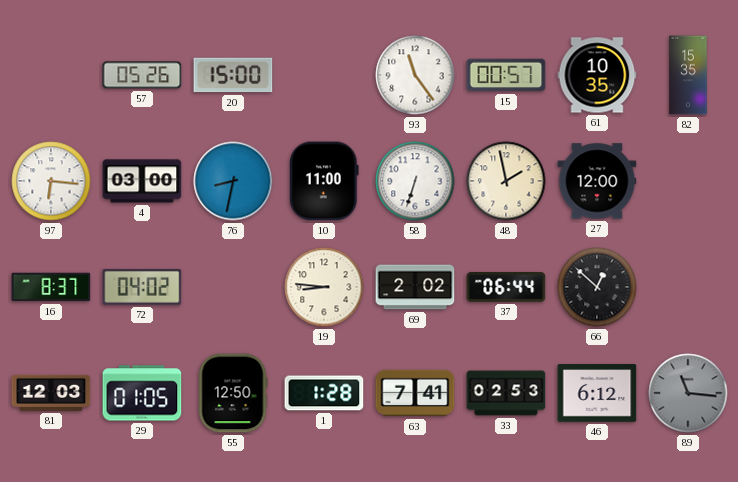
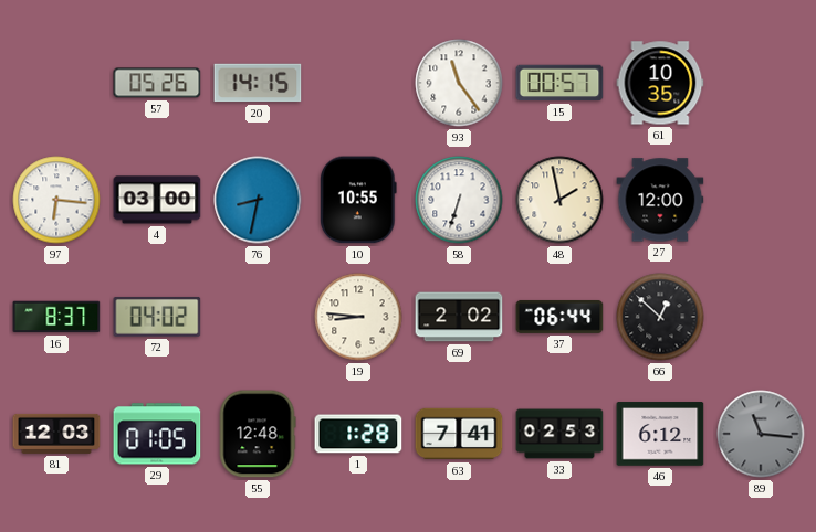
20: 15:00 -> 14:15
82: 15:35 -> none
10: 11:00 -> 10:55
55: 12:50 -> 12:48
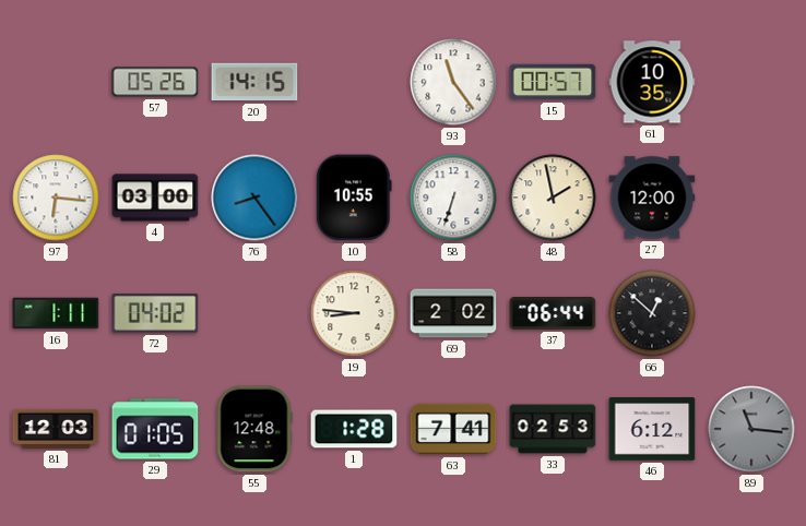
76: 8:32 -> 8:24
16: 8:37 -> 1:11
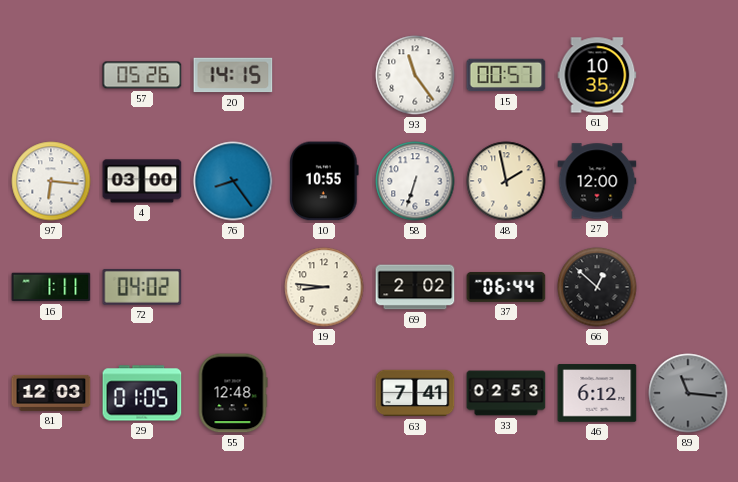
1: 1:28 -> none
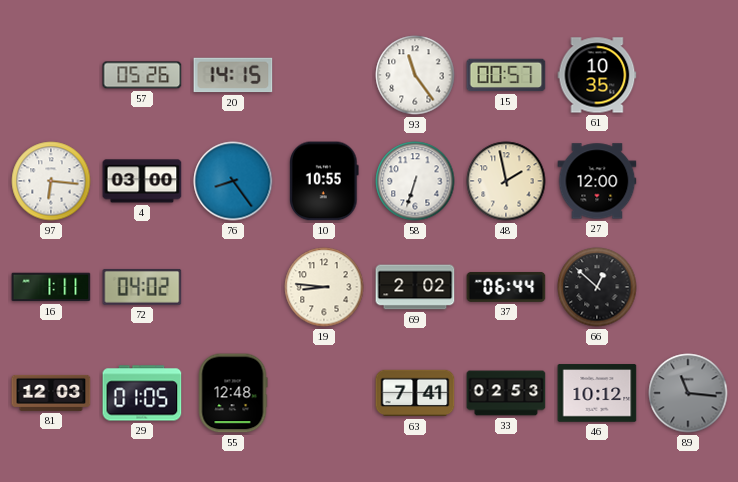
46: 6:12 -> 10:12
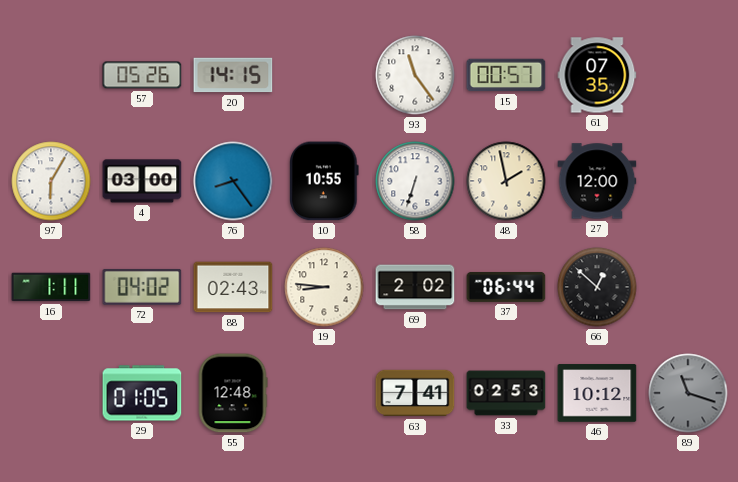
61: 10:35 -> 07:35
97: 6:16 -> 6:05
88: none -> 02:43
81: 12:03 -> none
89: 11:16 -> 11:18
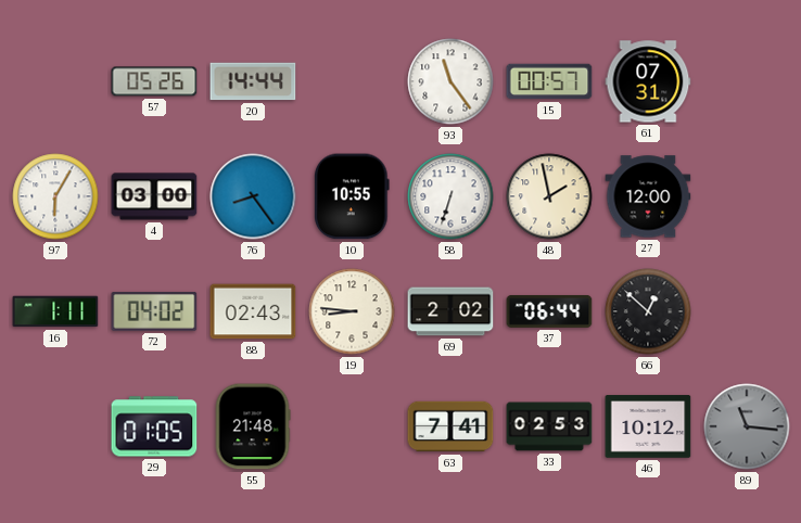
20: 14:15 -> 14:44
61: 07:35 -> 07:31
55: 12:48 -> 21:48
89: 11:18 -> 11:16
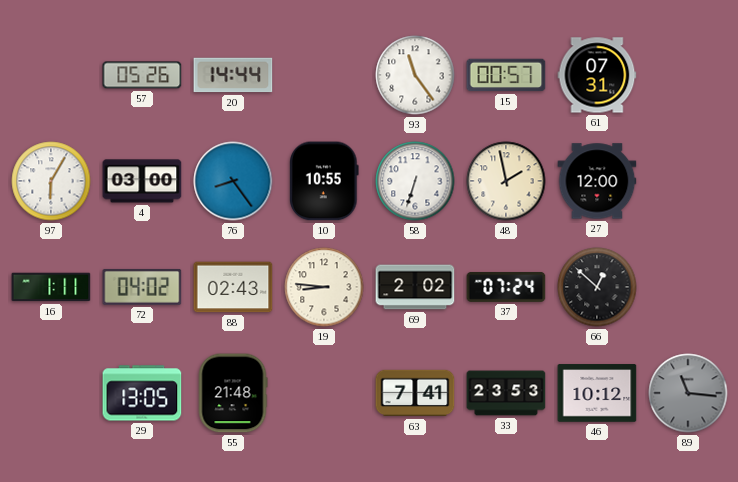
37: 06:44 -> 07:24
29: 01:05 -> 13:05
33: 02:53 -> 23:53
